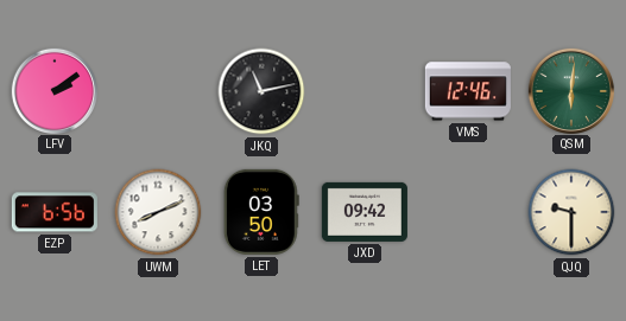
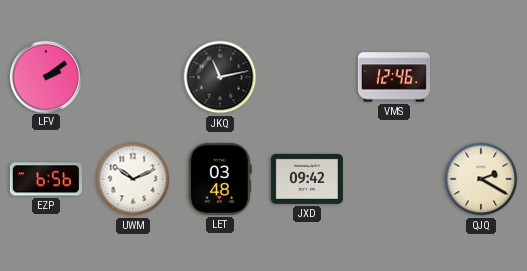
QSM: 6:01 -> none
UWM: 8:11 -> 10:11
LET: 03:50 -> 03:48
QJQ: 9:30 -> 2:20
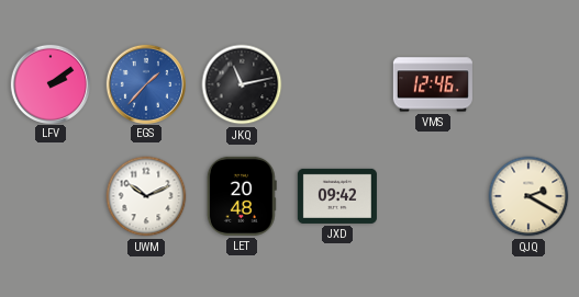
EGS: none -> 1:37
EZP: 6:56 -> none
LET: 03:48 -> 20:48
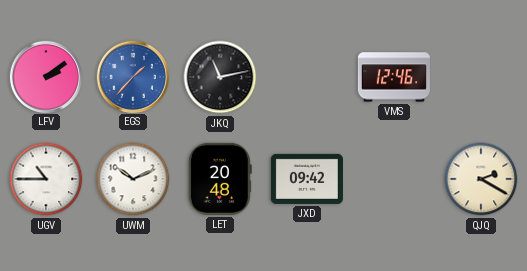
UGV: none -> 10:45
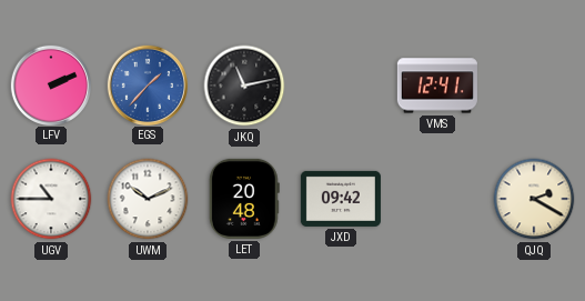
LFV: 2:09 -> 2:11
VMS: 12:46 -> 12:41
